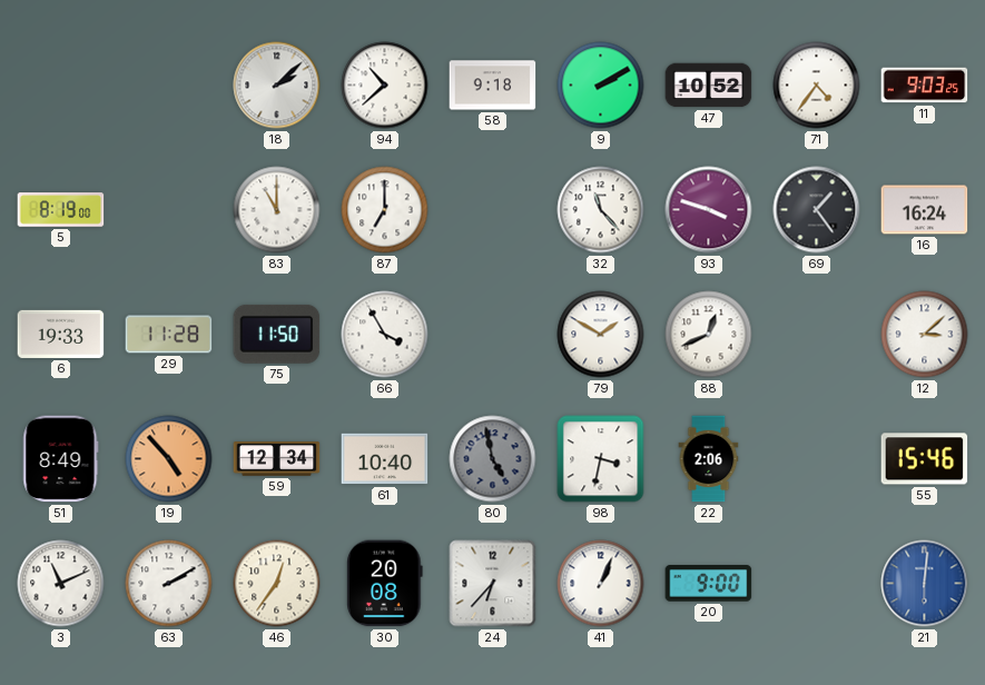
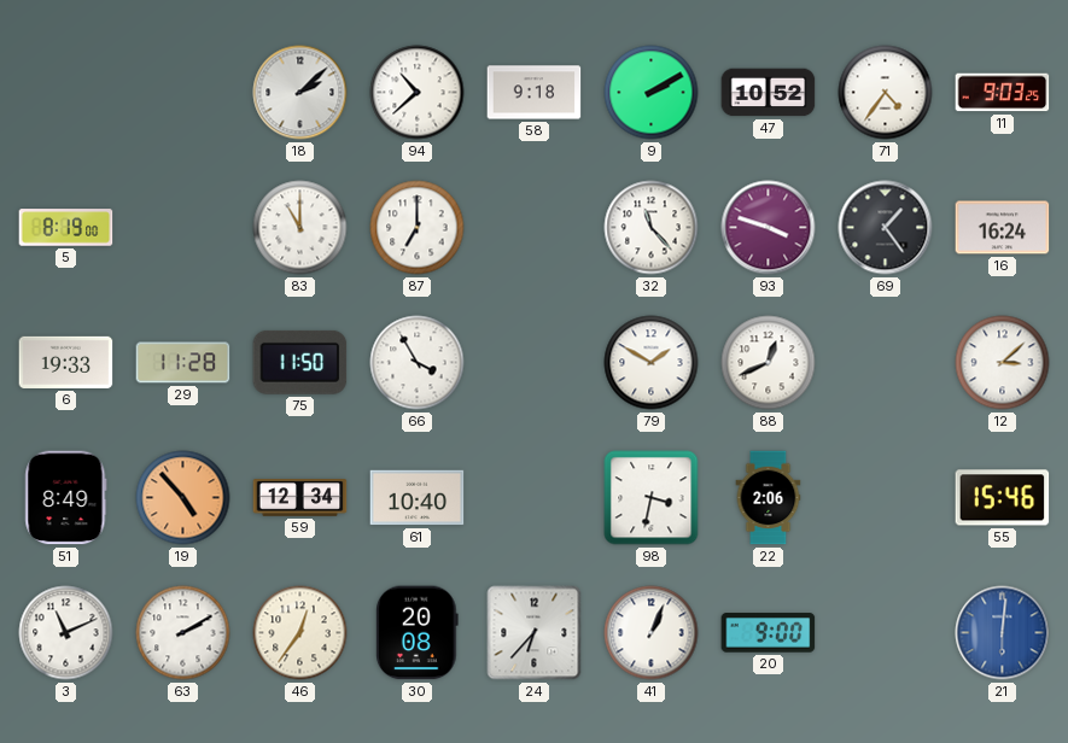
80: 4:58 -> none
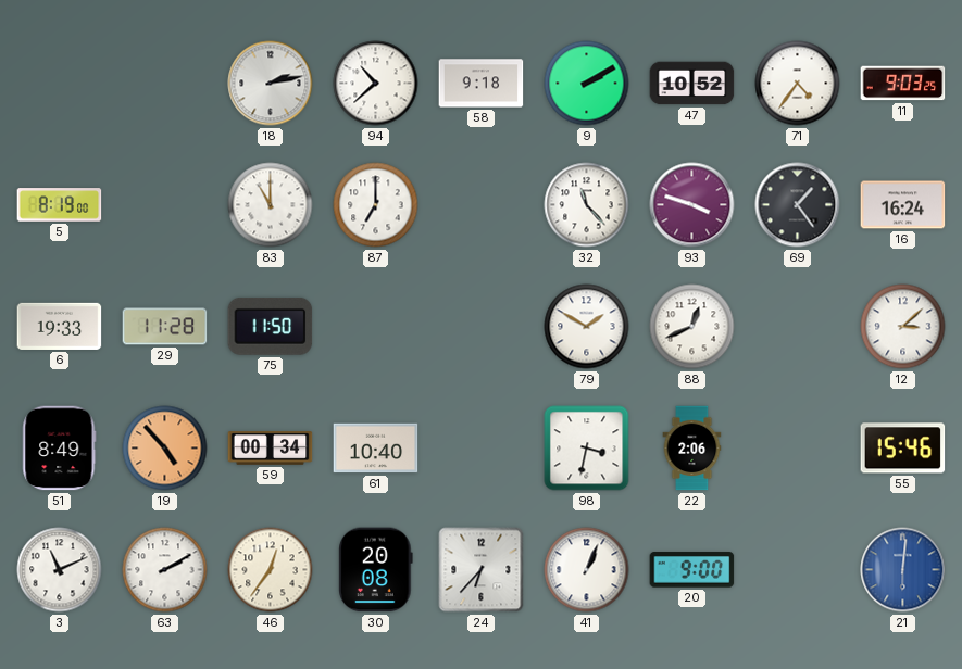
18: 2:08 -> 2:13
66: 3:55 -> none
59: 12:34 -> 00:34
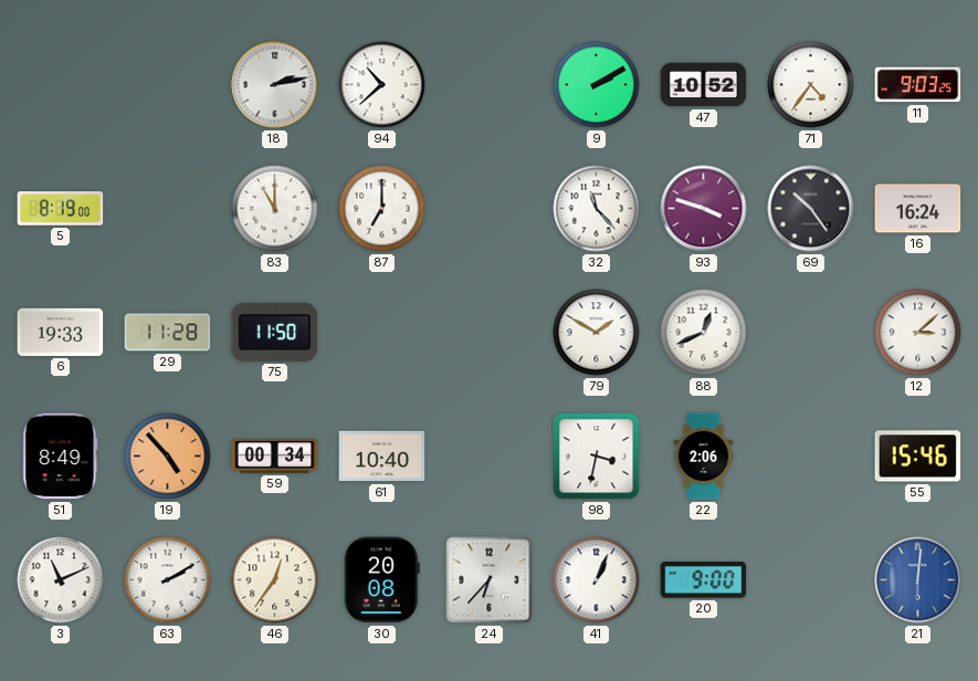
58: 9:18 -> none
69: 1:24 -> 10:24
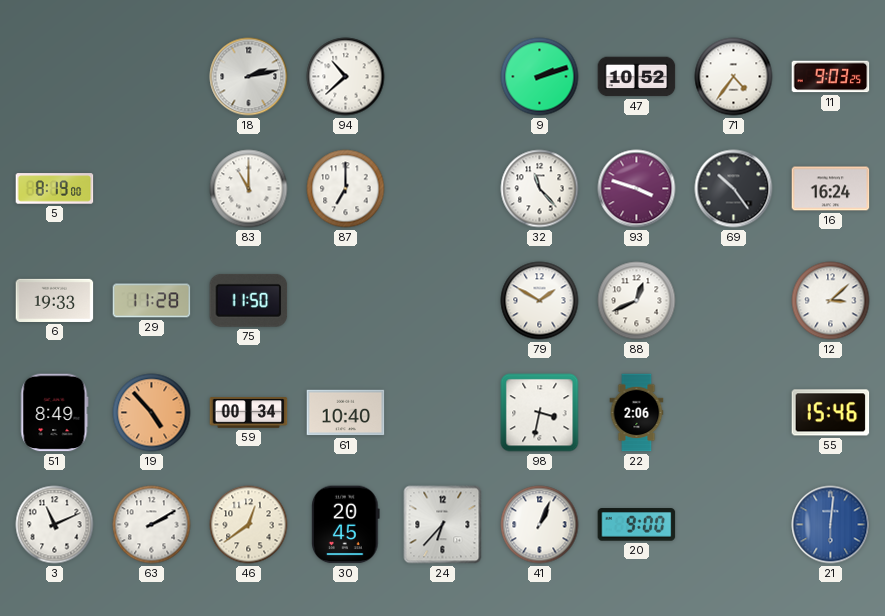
9: 2:10 -> 2:12
46: 12:36 -> 12:39
30: 20:08 -> 20:45
